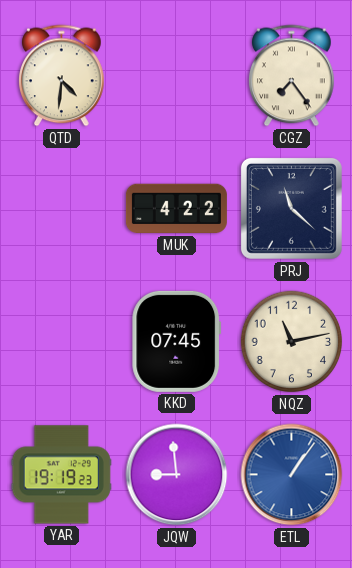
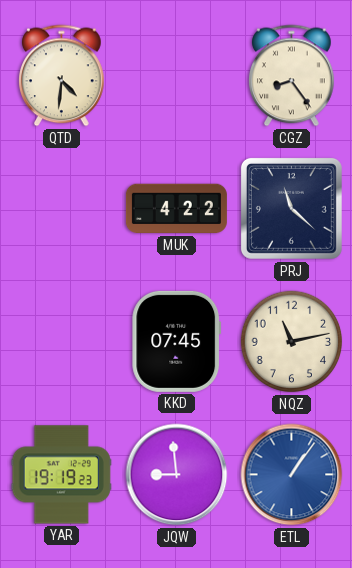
CGZ: 7:24 -> 8:24
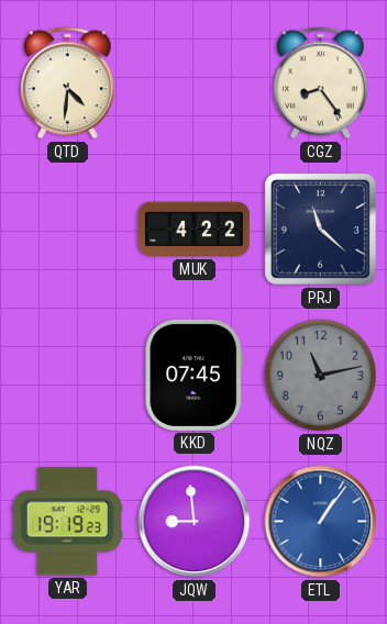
NQZ dial: cream -> grey
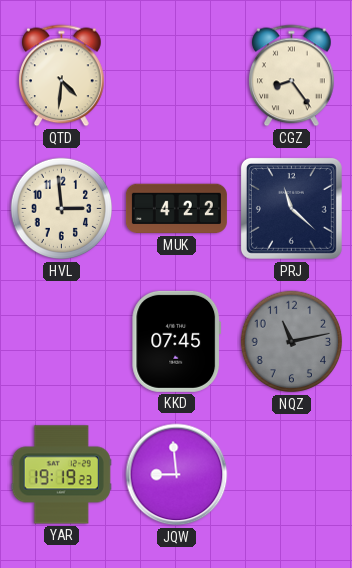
HVL: none -> 2:59
ETL: 1:06 -> none
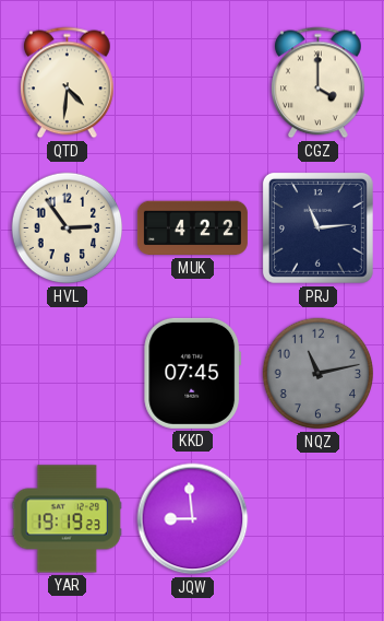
CGZ: 8:24 -> 4:00
HVL: 2:59 -> 2:54
PRJ: 11:22 -> 11:14
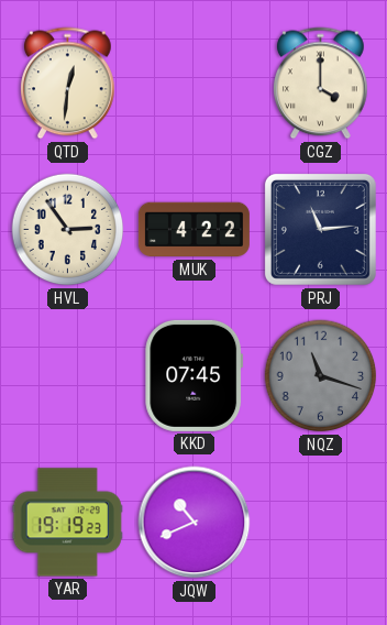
QTD: 4:31 -> 12:31
NQZ: 11:13 -> 11:18
JQW: 8:59 -> 10:41
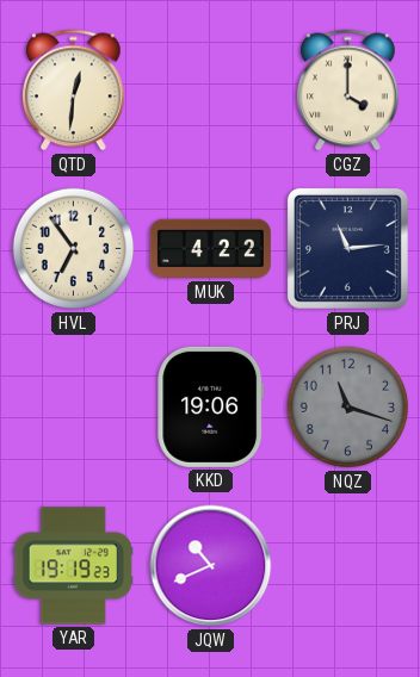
HVL: 2:54 -> 6:54
KKD: 07:45 -> 19:06
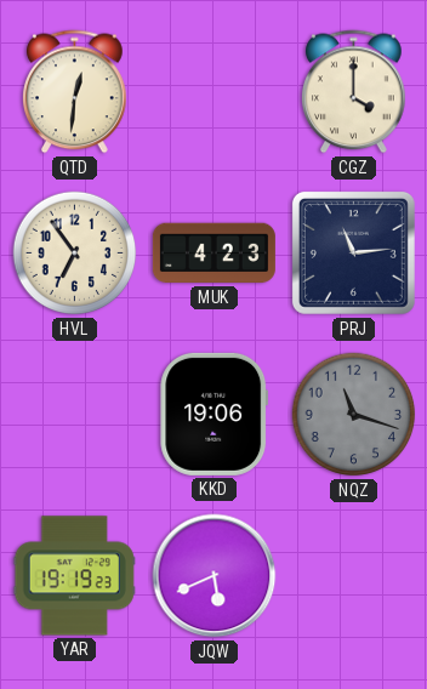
MUK: 4:22 -> 4:23
JQW: 10:41 -> 5:41
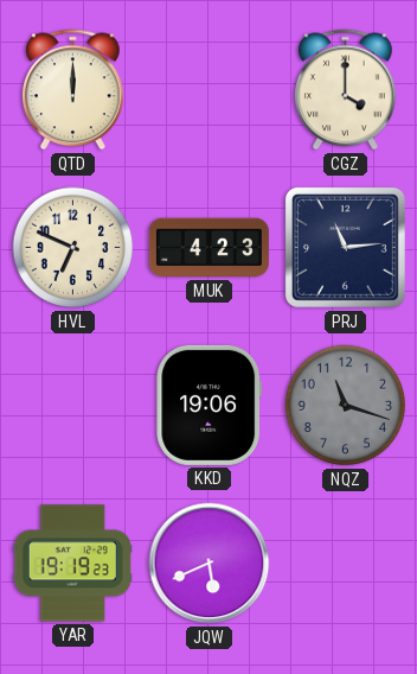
QTD: 12:31 -> 12:00
HVL: 6:54 -> 6:49
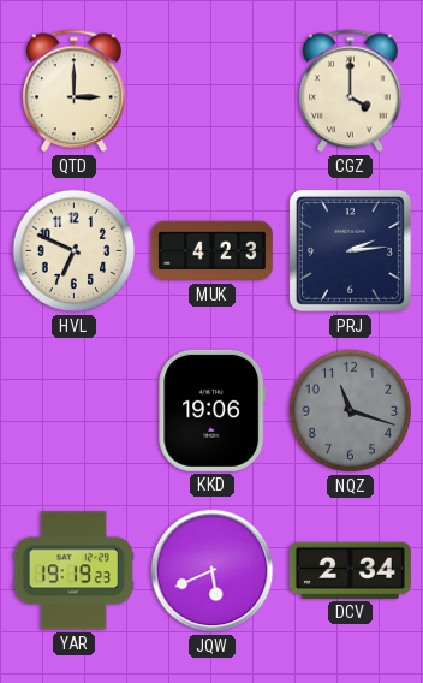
QTD: 12:00 -> 3:00
PRJ: 11:14 -> 2:14
DCV: none -> 2:34
